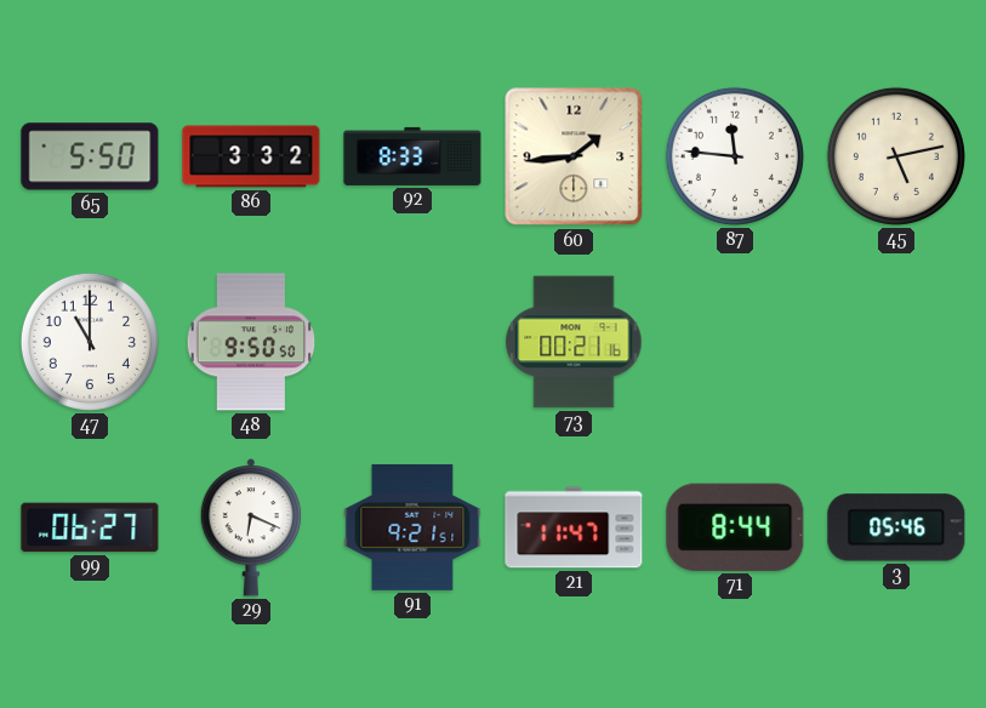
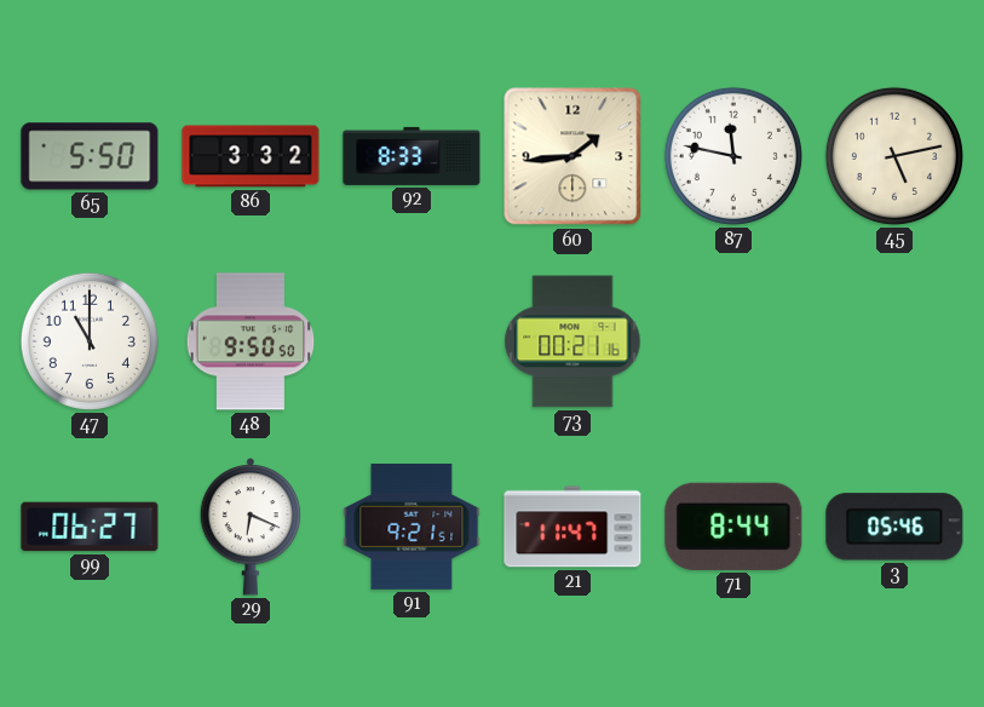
87: 11:46 -> 11:47
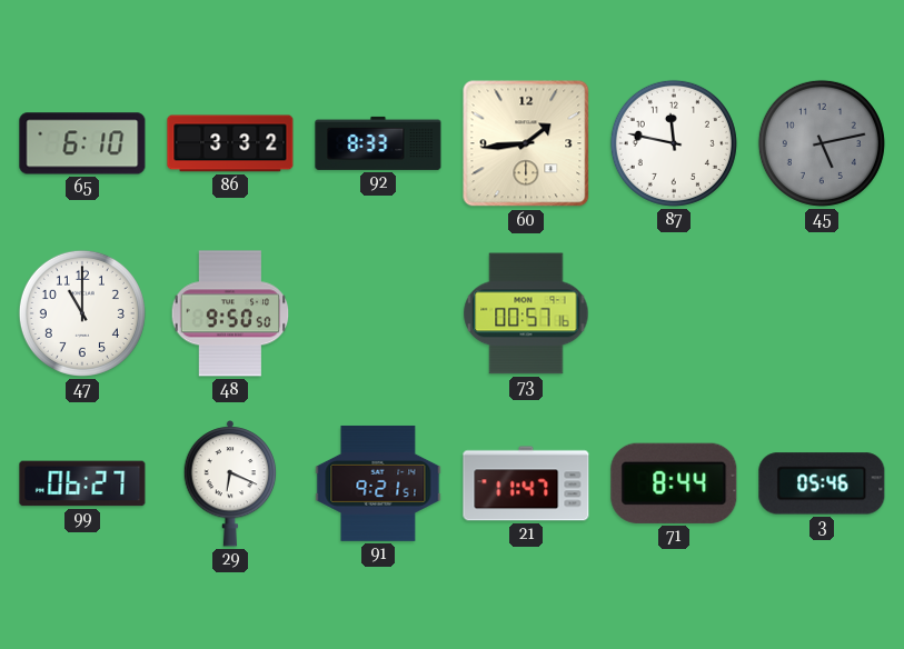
65: 5:50 -> 6:10
45 dial: cream -> grey
73: 00:21 -> 00:57
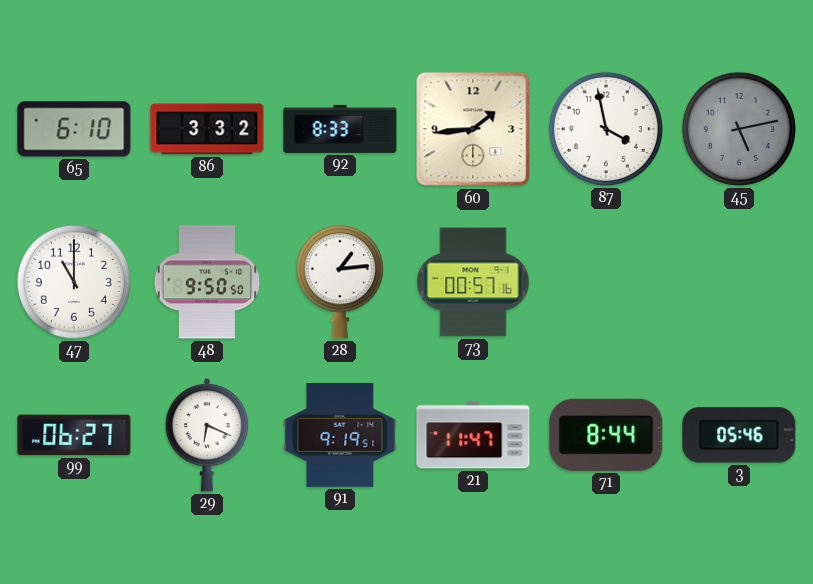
87: 11:47 -> 3:58
28: none -> 1:14
91: 9:21 -> 9:19
